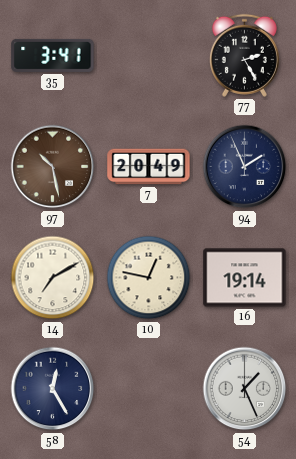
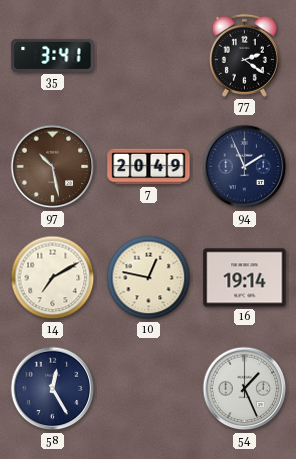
77: 2:25 -> 2:21
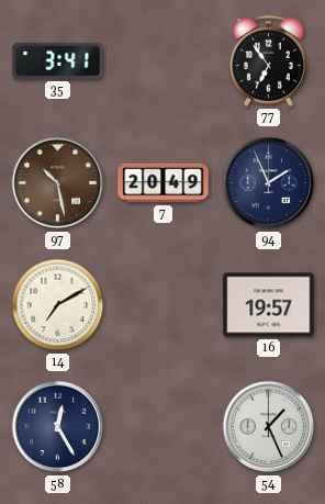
77: 2:21 -> 6:54
10: 12:47 -> none
16: 19:14 -> 19:57
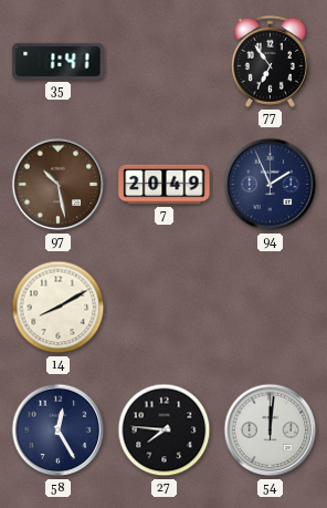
35: 3:41 -> 1:41
14: 7:10 -> 8:10
16: 19:57 -> none
27: none -> 7:46
54: 1:26 -> 12:01
